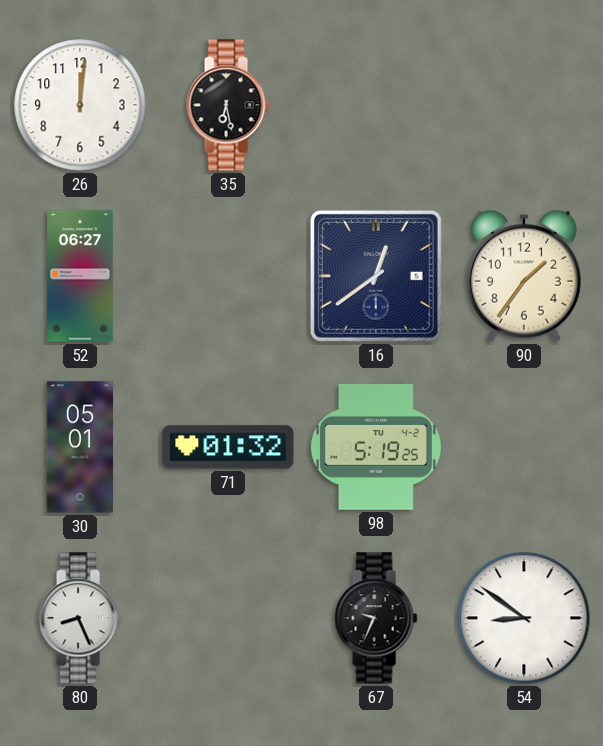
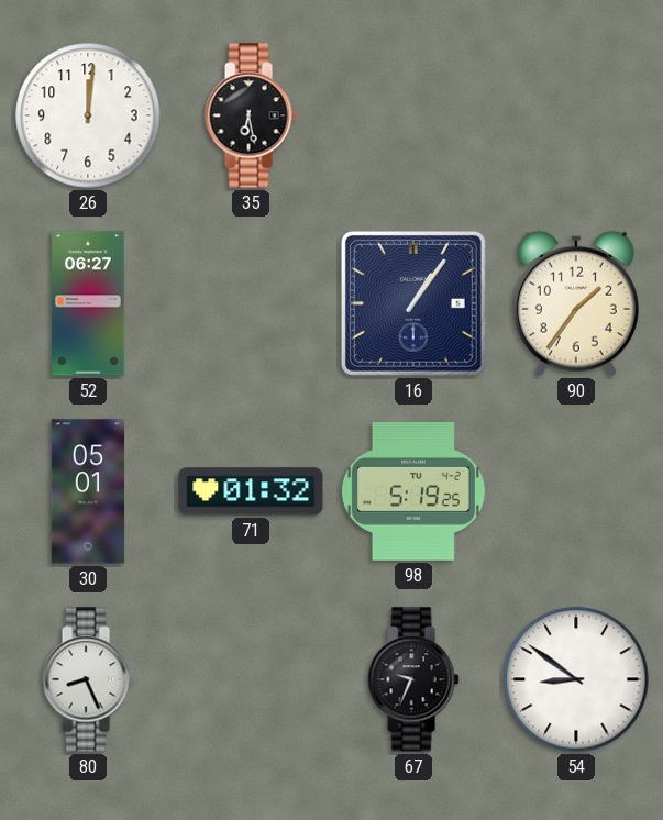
16: 12:39 -> 1:06
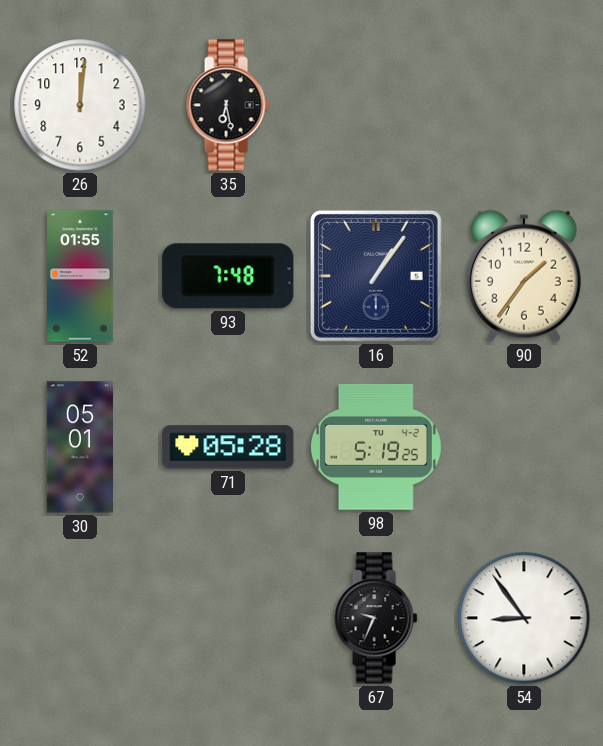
52: 06:27 -> 01:55
93: none -> 7:48
71: 01:32 -> 05:28
80: 8:26 -> none
54: 8:51 -> 8:54
